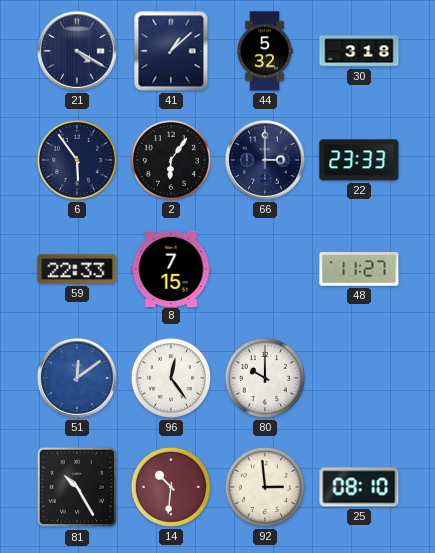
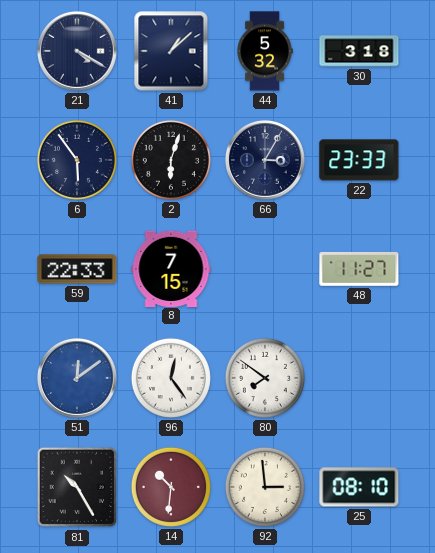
2: 6:06 -> 6:03
66: 3:00 -> 3:05
80: 10:00 -> 7:51
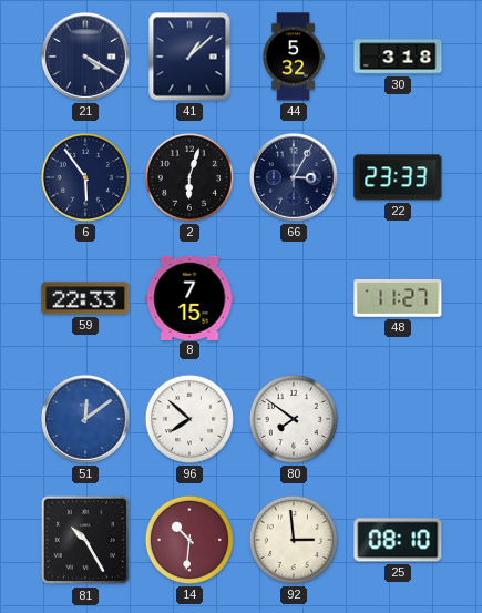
96: 12:24 -> 7:52
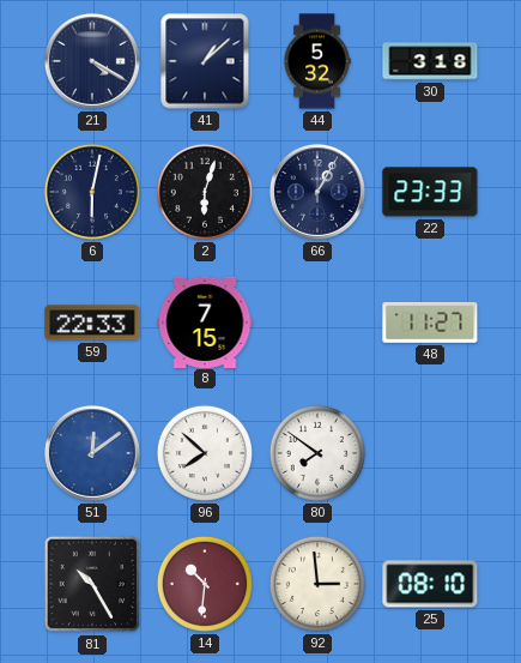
6: 5:54 -> 6:02
66: 3:05 -> 1:05
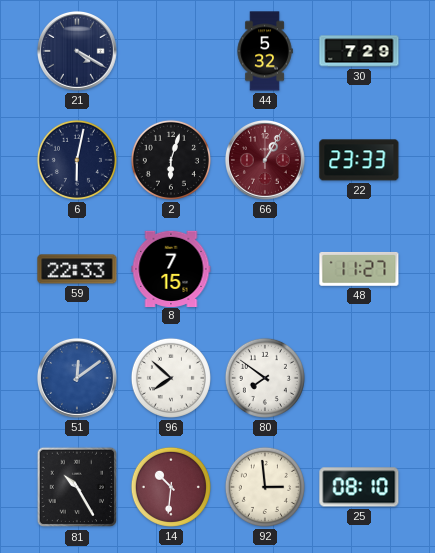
41: 1:08 -> none
30: 3:18 -> 7:29
66 dial: navy -> burgundy
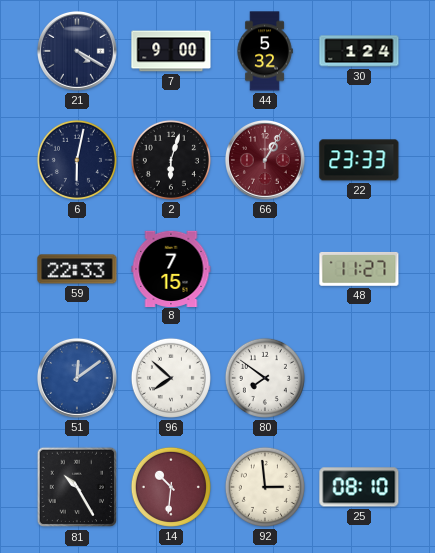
7: none -> 9:00
30: 7:29 -> 1:24
